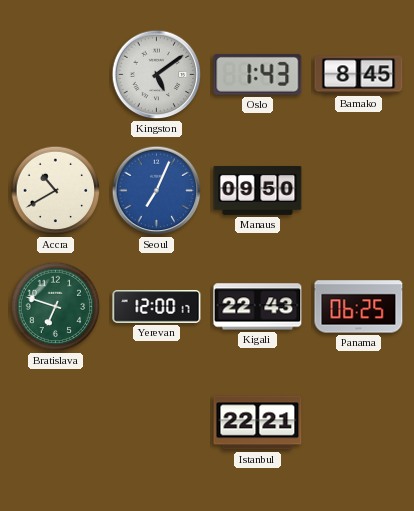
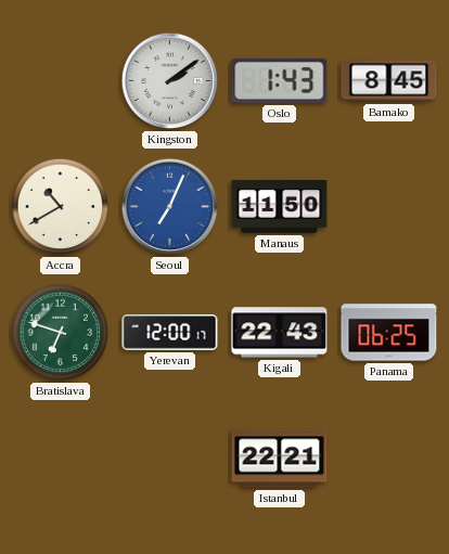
Kingston: 5:09 -> 2:09
Manaus: 09:50 -> 11:50
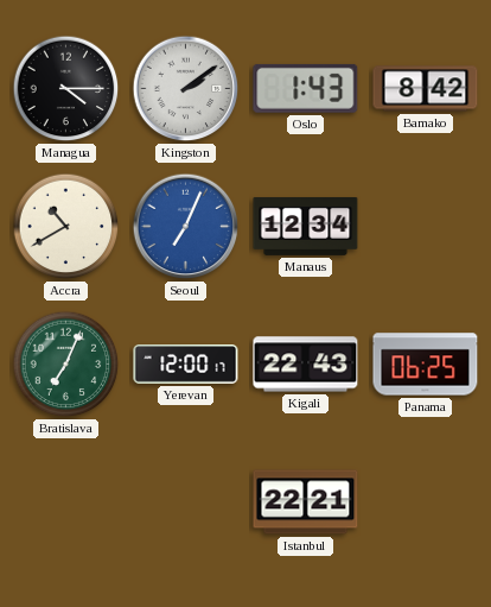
Managua: none -> 4:15
Bamako: 8:45 -> 8:42
Manaus: 11:50 -> 12:34
Bratislava: 6:48 -> 7:04
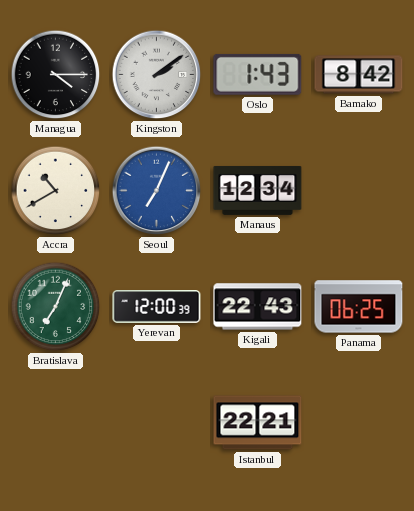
Yerevan: 12:00:17 -> 12:00:39
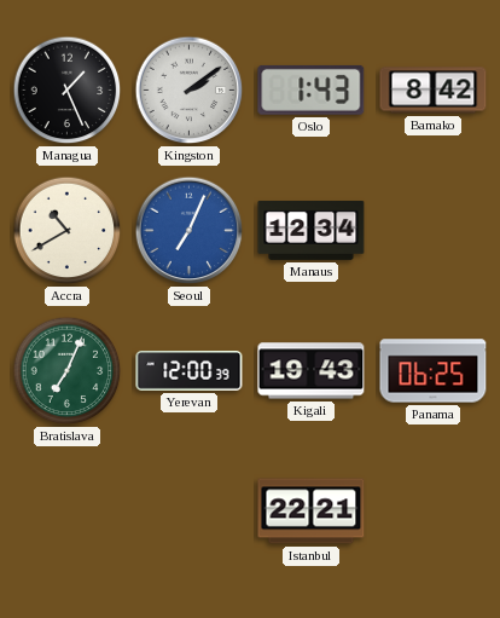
Managua: 4:15 -> 1:26
Kigali: 22:43 -> 19:43
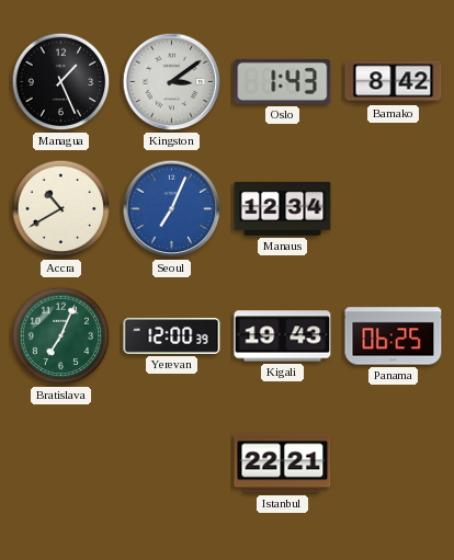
Kingston: 2:09 -> 3:09
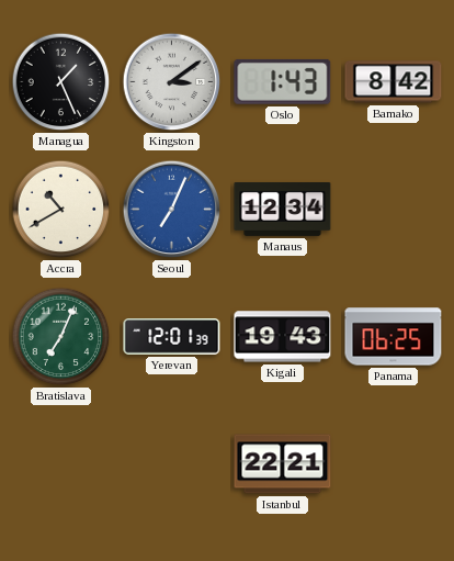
Yerevan: 12:00 -> 12:01
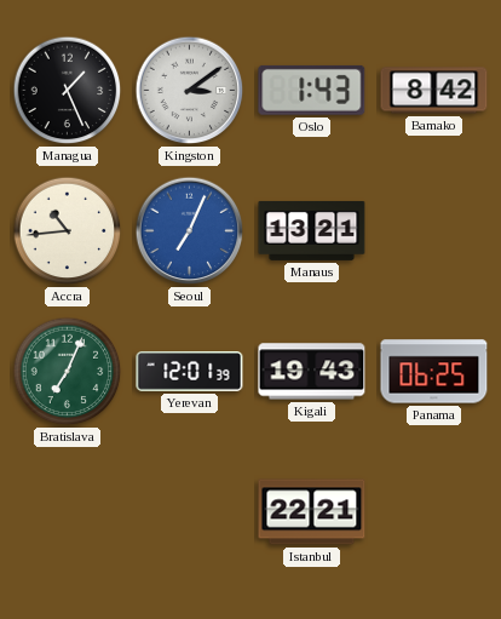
Accra: 10:40 -> 10:44
Manaus: 12:34 -> 13:21
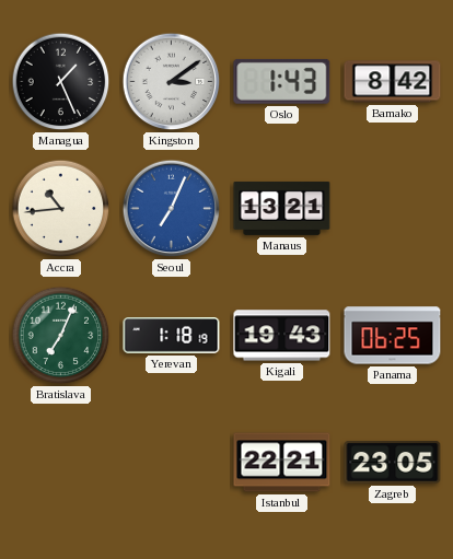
Yerevan: 12:01 -> 1:18
Zagreb: none -> 23:05
